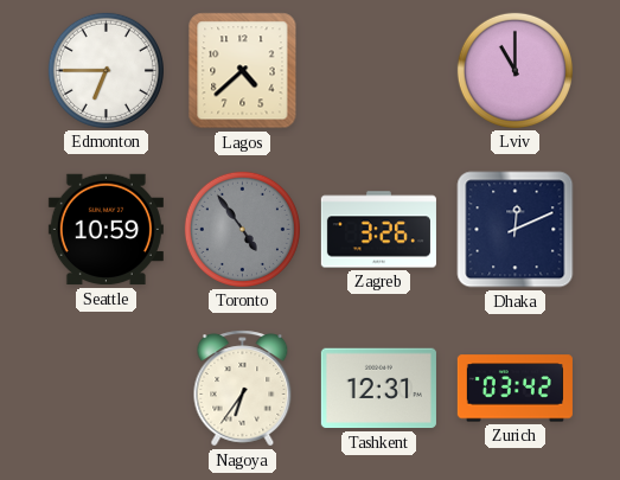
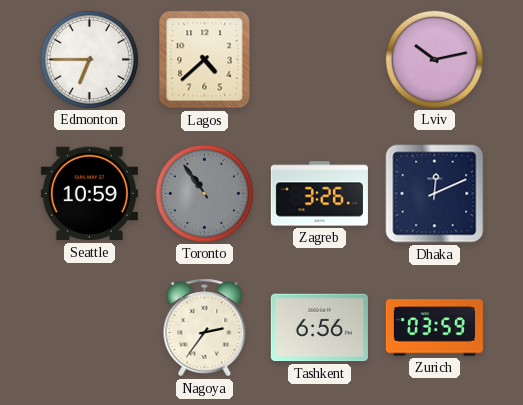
Lviv: 11:00 -> 10:13
Toronto: 4:54 -> 10:54
Nagoya: 6:36 -> 2:36
Tashkent: 12:31 -> 6:56
Zurich: 03:42 -> 03:59
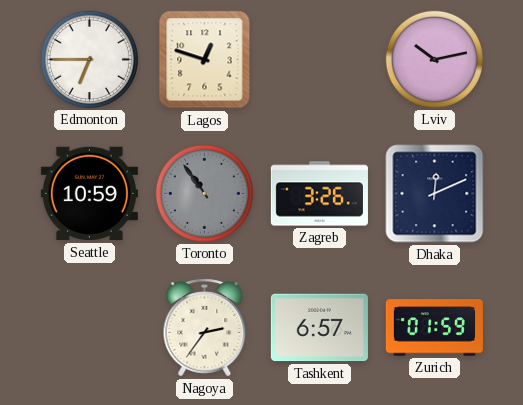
Lagos: 4:38 -> 12:48
Tashkent: 6:56 -> 6:57
Zurich: 03:59 -> 01:59
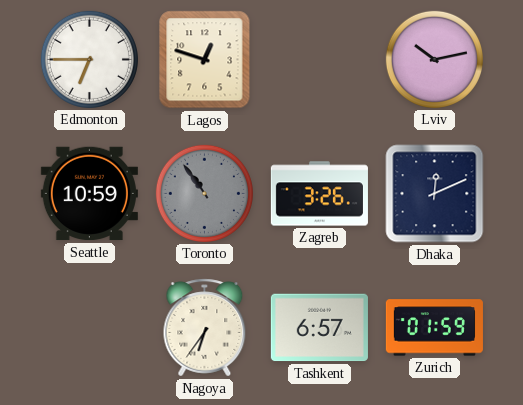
Nagoya: 2:36 -> 6:36
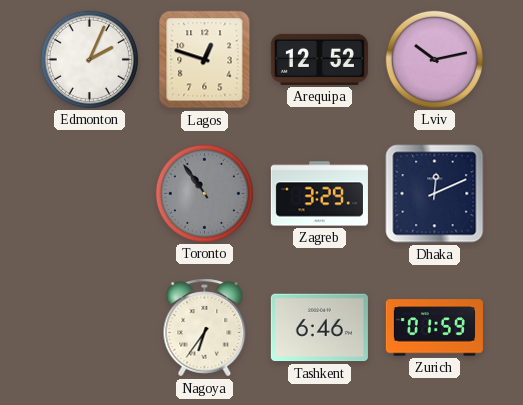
Edmonton: 6:45 -> 2:04
Arequipa: none -> 12:52
Seattle: 10:59 -> none
Zagreb: 3:26 -> 3:29
Tashkent: 6:57 -> 6:46
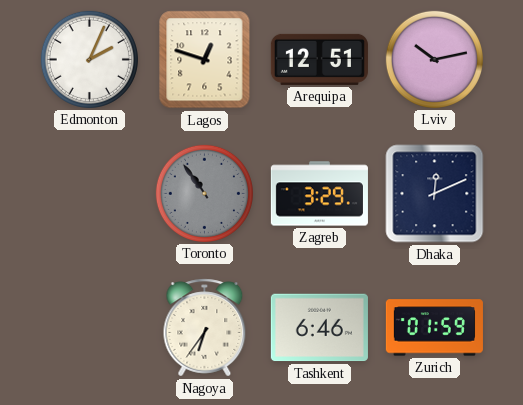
Arequipa: 12:52 -> 12:51
